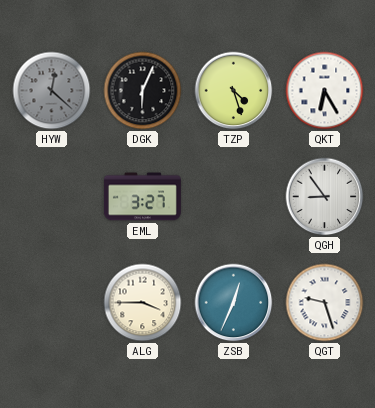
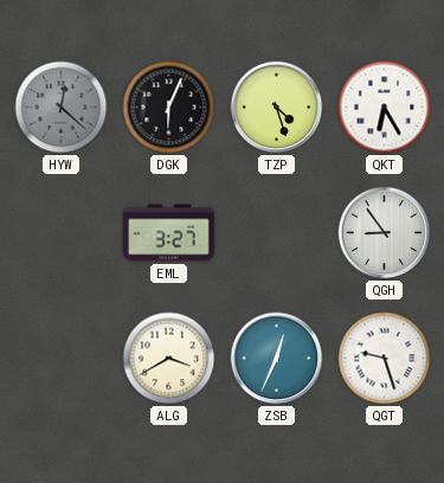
ALG: 3:45 -> 3:40
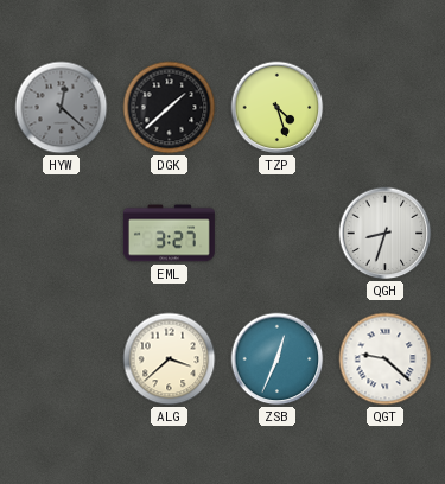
DGK: 6:04 -> 1:38
QKT: 6:25 -> none
QGH: 8:54 -> 8:33
ALG: 3:40 -> 3:38
QGT: 9:27 -> 9:22
